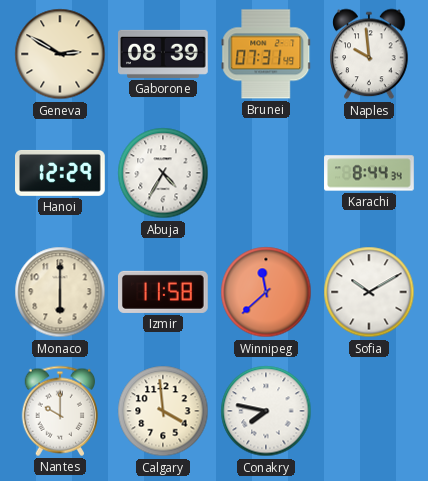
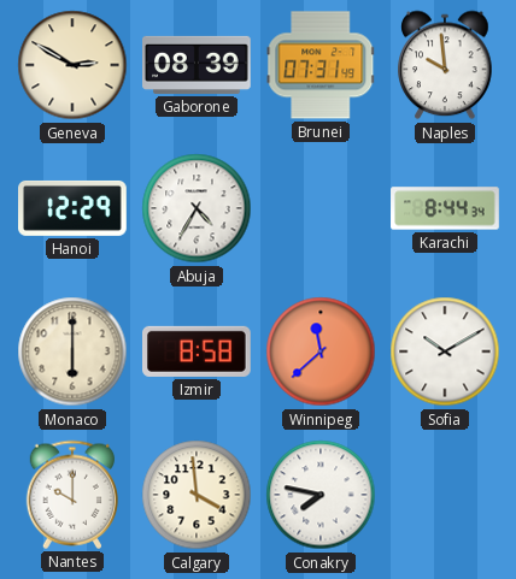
Izmir: 11:58 -> 8:58
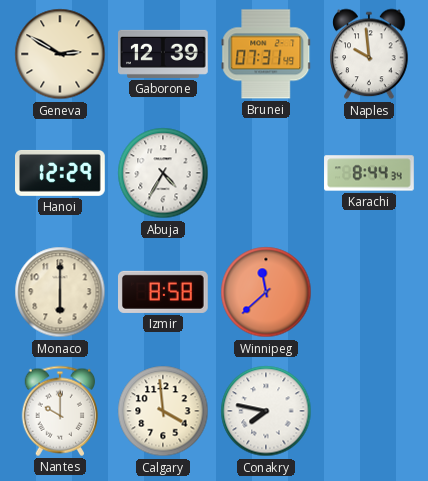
Gaborone: 08:39 -> 12:39
Sofia: 10:10 -> none
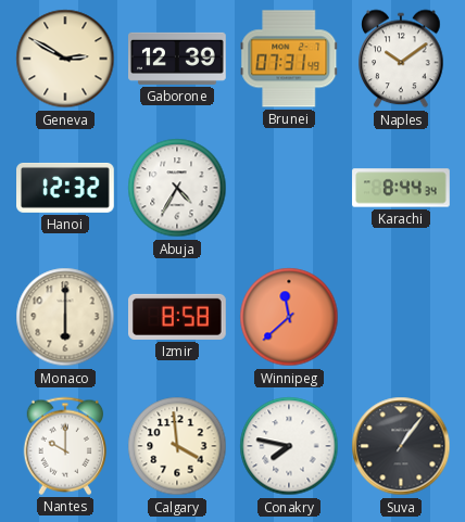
Naples: 9:59 -> 10:09
Hanoi: 12:29 -> 12:32
Suva: none -> 1:06
